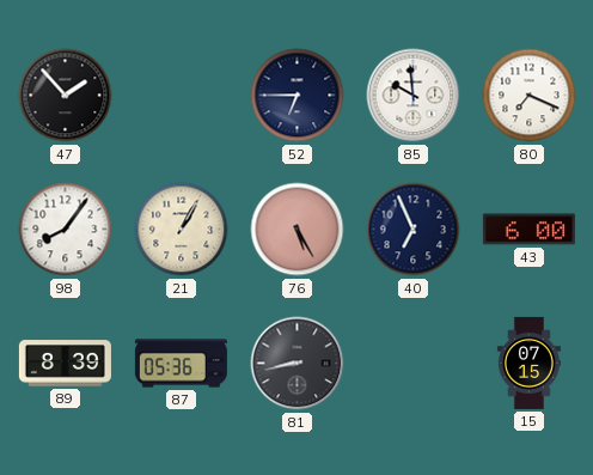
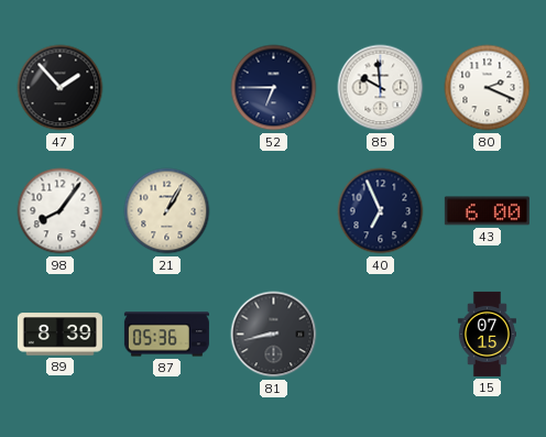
80: 7:19 -> 2:19
76: 5:25 -> none
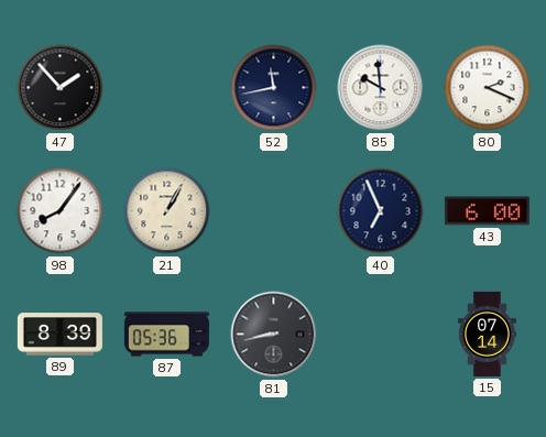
52: 6:45 -> 11:43
15: 07:15 -> 07:14
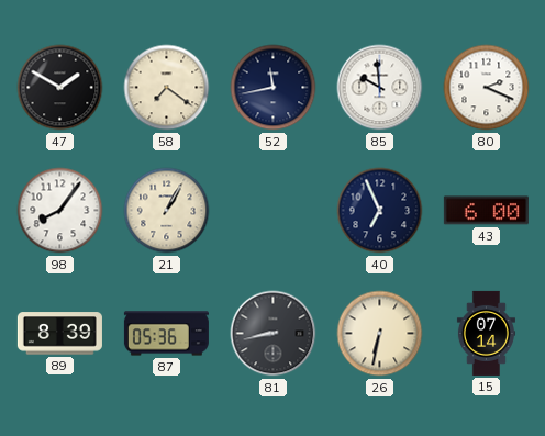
47: 1:53 -> 1:50
58: none -> 7:21
26: none -> 6:32
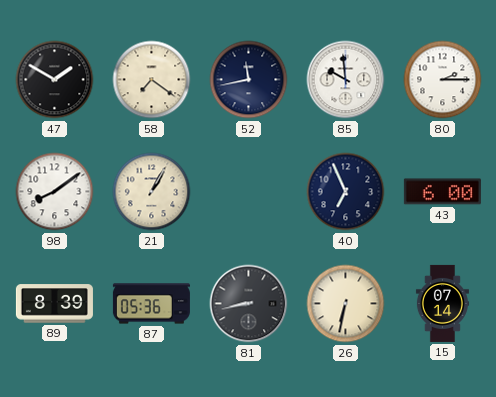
80: 2:19 -> 2:15
98: 8:06 -> 8:09
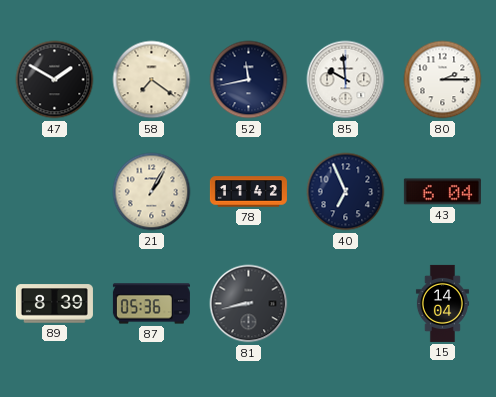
98: 8:09 -> none
78: none -> 11:42
43: 6:00 -> 6:04
26: 6:32 -> none
15: 07:14 -> 14:04
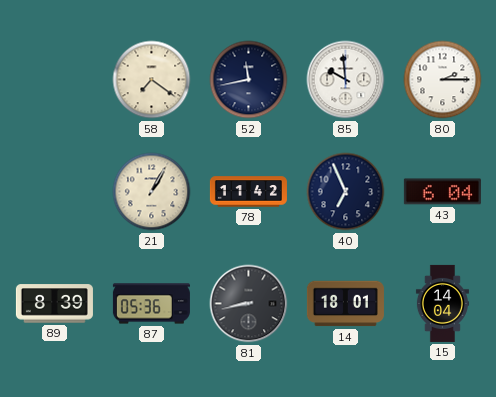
47: 1:50 -> none
14: none -> 18:01
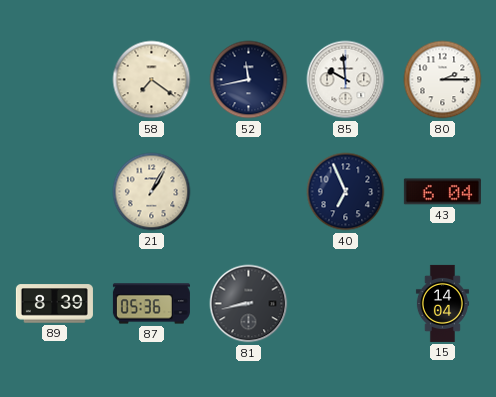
78: 11:42 -> none
14: 18:01 -> none
